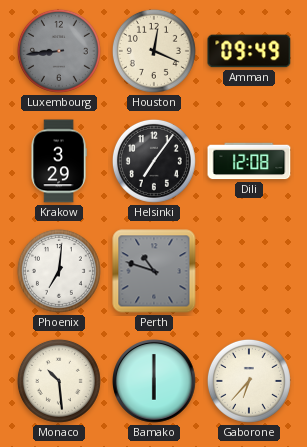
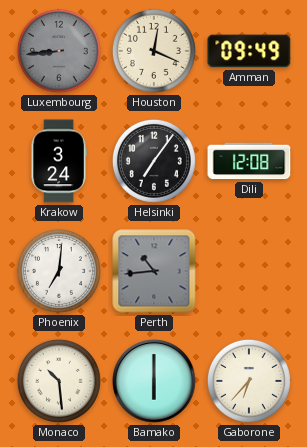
Krakow: 3:29 -> 3:24
Perth: 10:48 -> 10:44
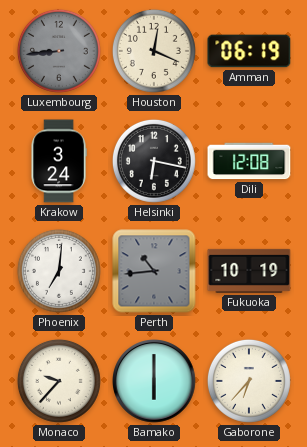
Amman: 09:49 -> 06:19
Helsinki: 7:06 -> 6:17
Fukuoka: none -> 10:19
Monaco: 10:29 -> 9:37
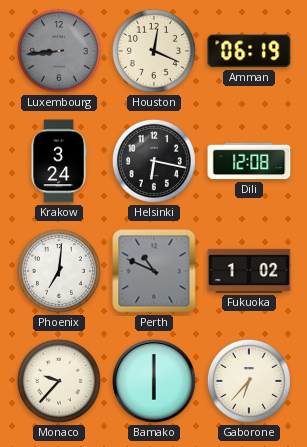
Perth: 10:44 -> 10:49
Fukuoka: 10:19 -> 1:02
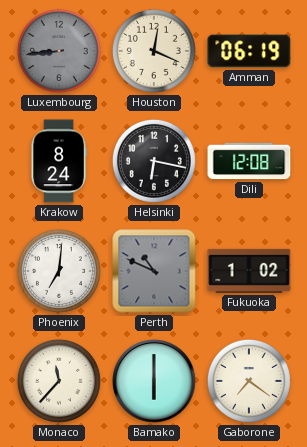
Krakow: 3:24 -> 8:24
Monaco: 9:37 -> 11:37
Gaborone: 6:37 -> 7:21
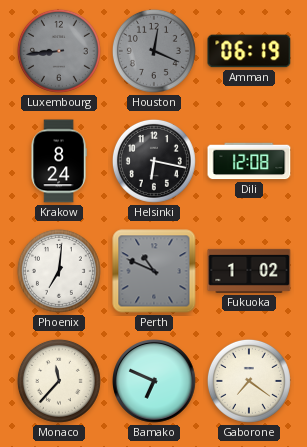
Houston dial: cream -> grey
Bamako: 6:00 -> 6:49
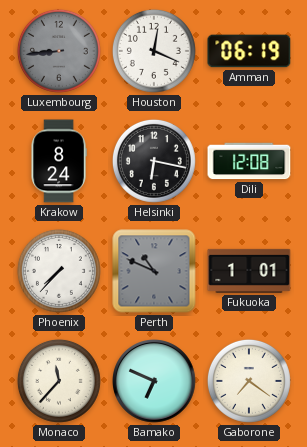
Houston dial: grey -> white
Phoenix: 7:01 -> 7:37
Fukuoka: 1:02 -> 1:01
